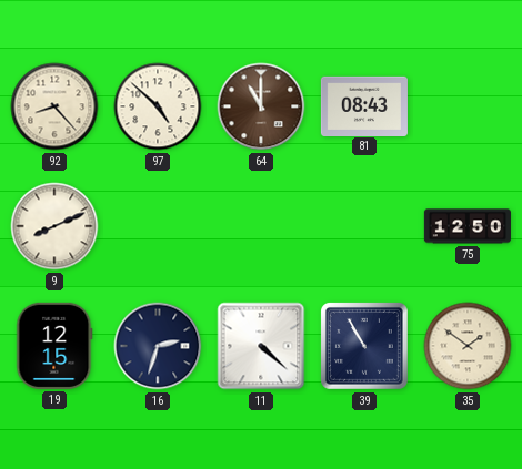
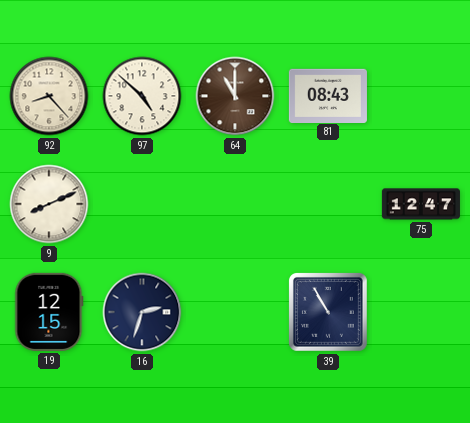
75: 12:50 -> 12:47
11: 4:22 -> none
35: 1:51 -> none
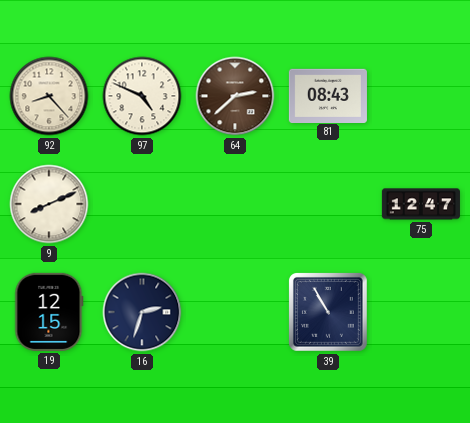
97: 4:52 -> 4:49
64: 11:00 -> 2:38
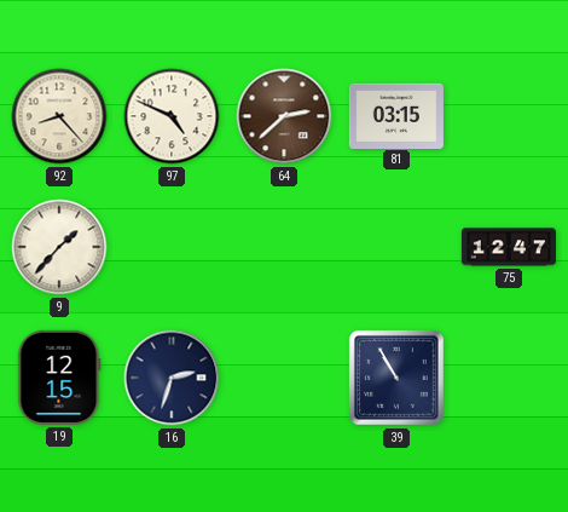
81: 08:43 -> 03:15
9: 8:11 -> 1:37
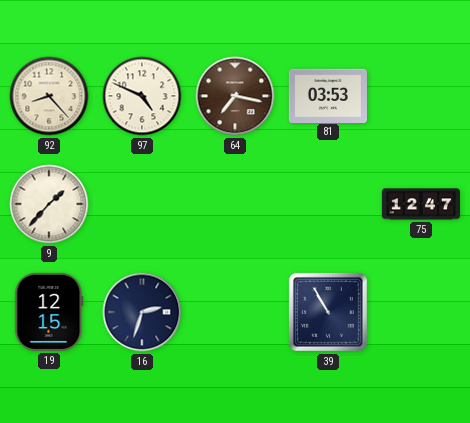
64: 2:38 -> 7:17
81: 03:15 -> 03:53
